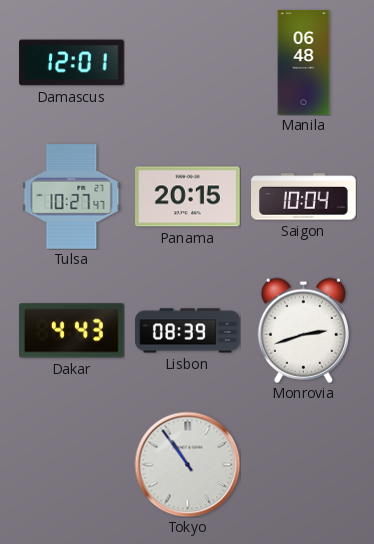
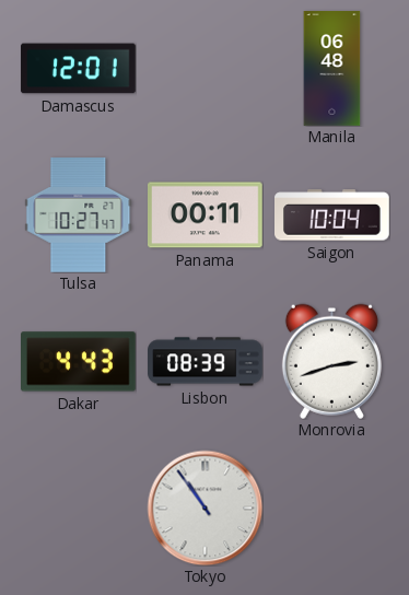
Panama: 20:15 -> 00:11
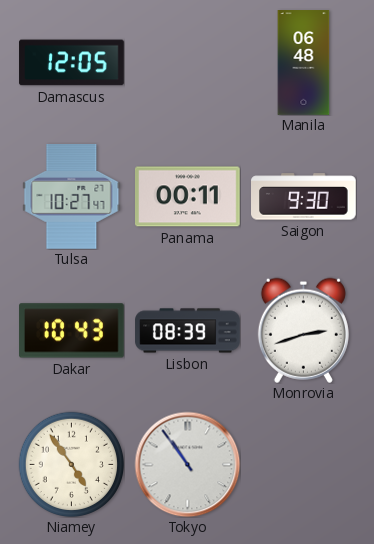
Damascus: 12:01 -> 12:05
Saigon: 10:04 -> 9:30
Dakar: 4:43 -> 10:43
Niamey: none -> 4:54
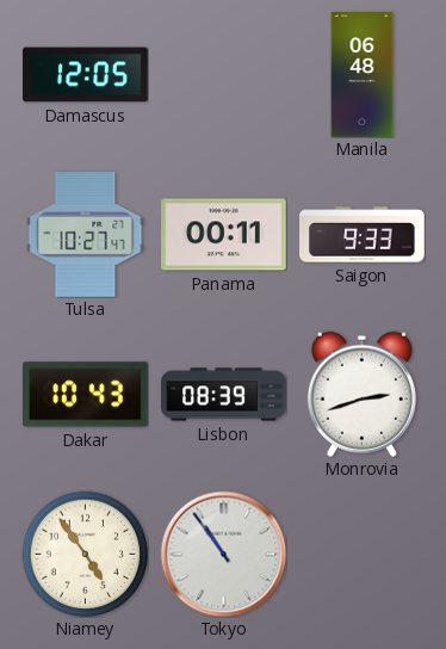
Saigon: 9:30 -> 9:33
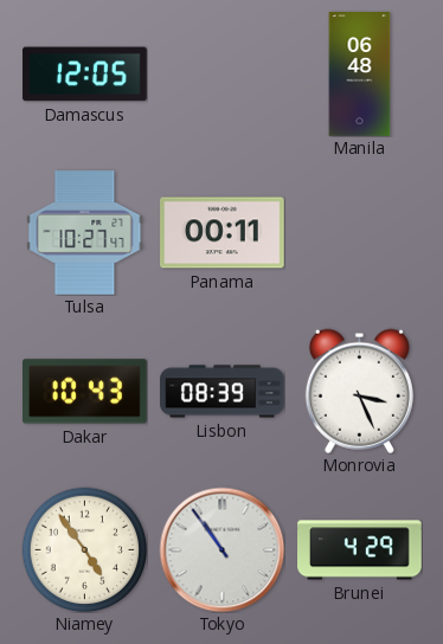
Saigon: 9:33 -> none
Monrovia: 2:42 -> 3:26
Brunei: none -> 4:29
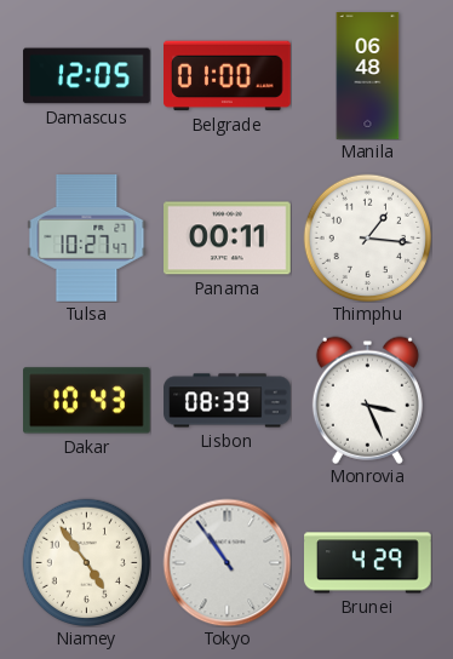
Belgrade: none -> 01:00
Thimphu: none -> 1:16
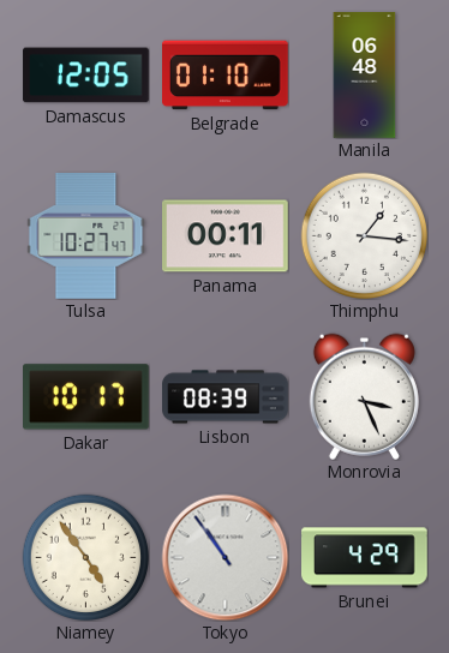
Belgrade: 01:00 -> 01:10
Dakar: 10:43 -> 10:17
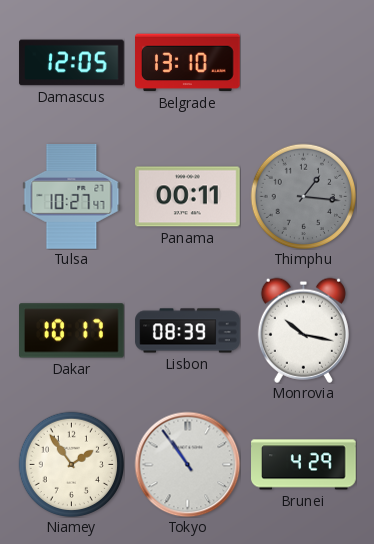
Belgrade: 01:10 -> 13:10
Manila: 06:48 -> none
Thimphu dial: white -> grey
Monrovia: 3:26 -> 10:17
Niamey: 4:54 -> 1:54
